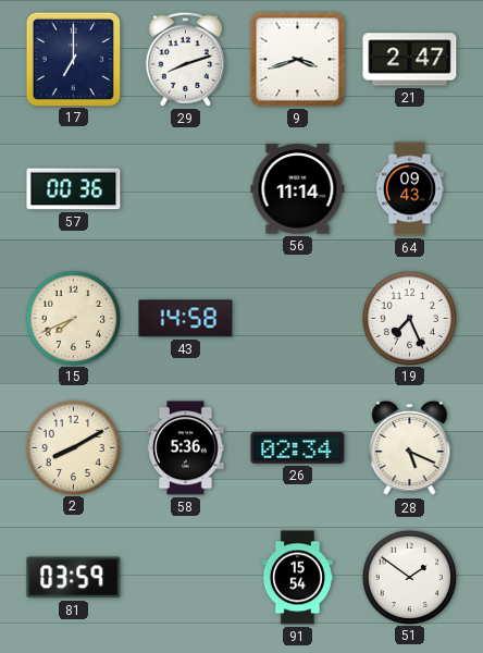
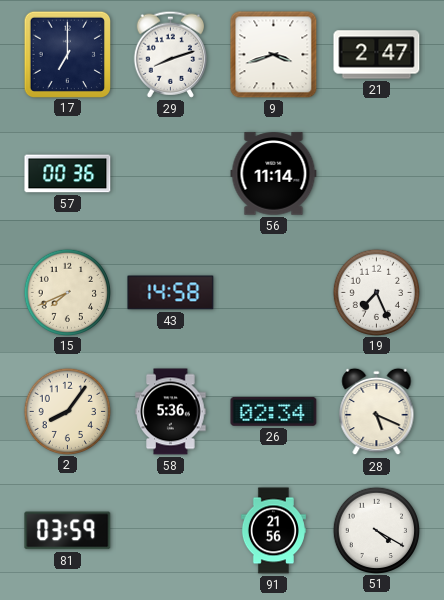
64: 09:43 -> none
2: 8:10 -> 8:06
91: 15:54 -> 21:56
51: 1:51 -> 4:20
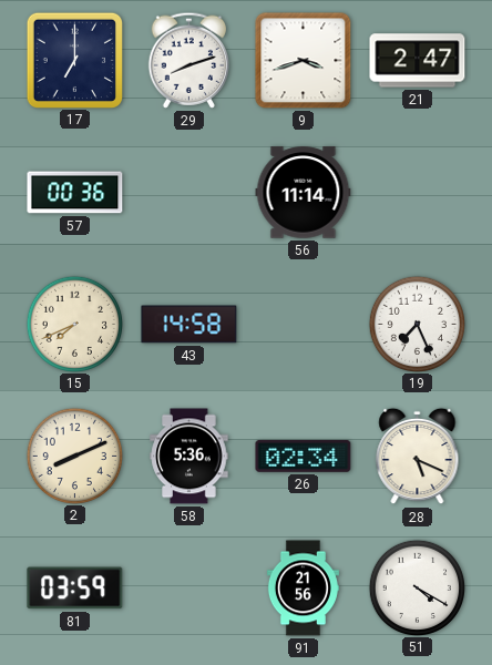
2: 8:06 -> 8:11
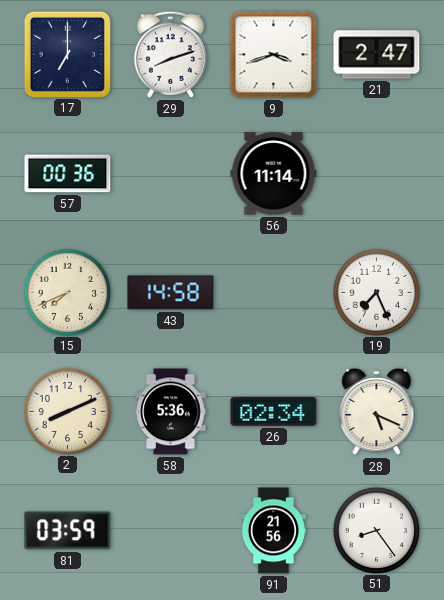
51: 4:20 -> 8:24
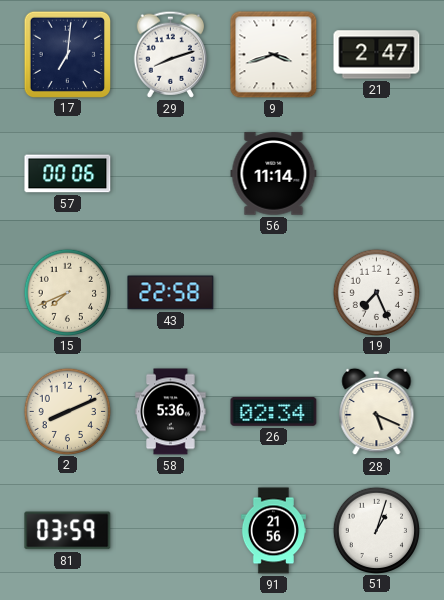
17: 7:00 -> 7:01
57: 00:36 -> 00:06
43: 14:58 -> 22:58
51: 8:24 -> 1:03
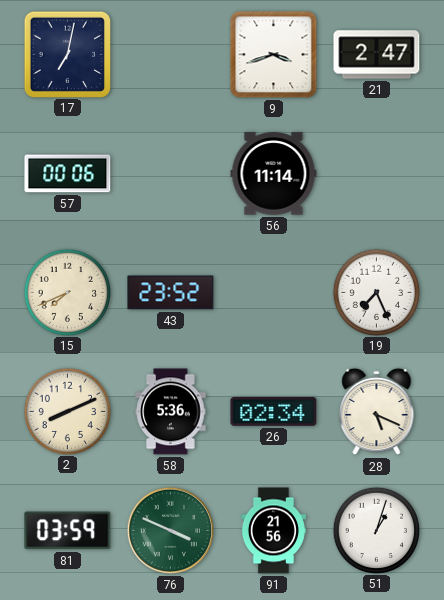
17: 7:01 -> 7:02
29: 8:12 -> none
43: 22:58 -> 23:52
76: none -> 3:49
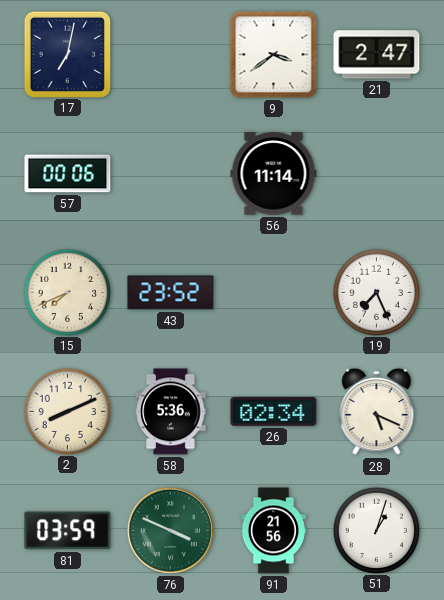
9: 3:42 -> 3:39
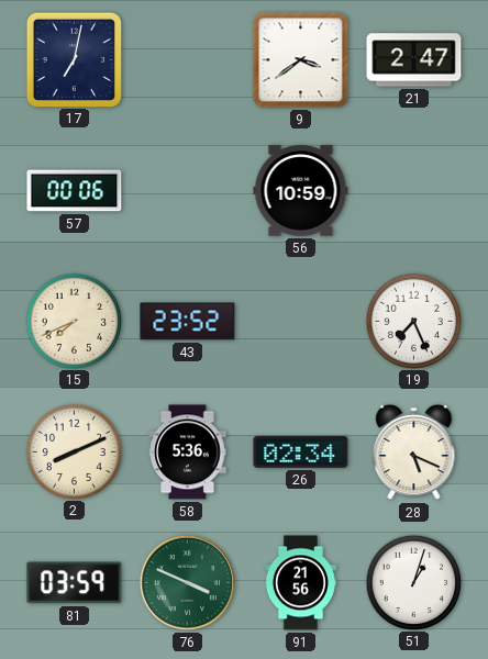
56: 11:14 -> 10:59
